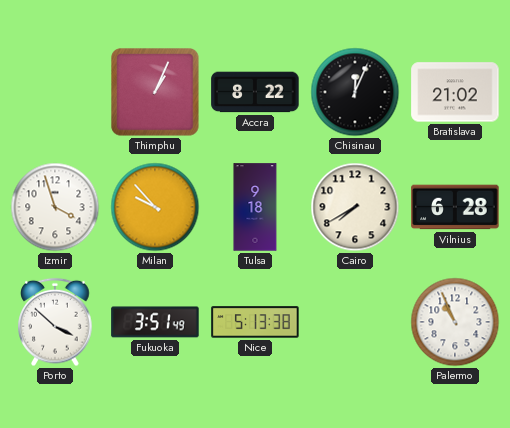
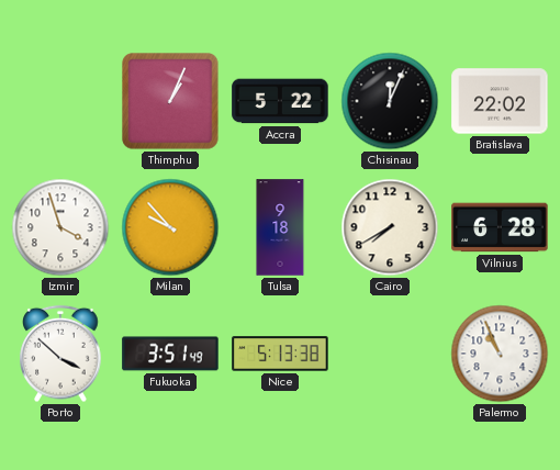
Accra: 8:22 -> 5:22
Bratislava: 21:02 -> 22:02
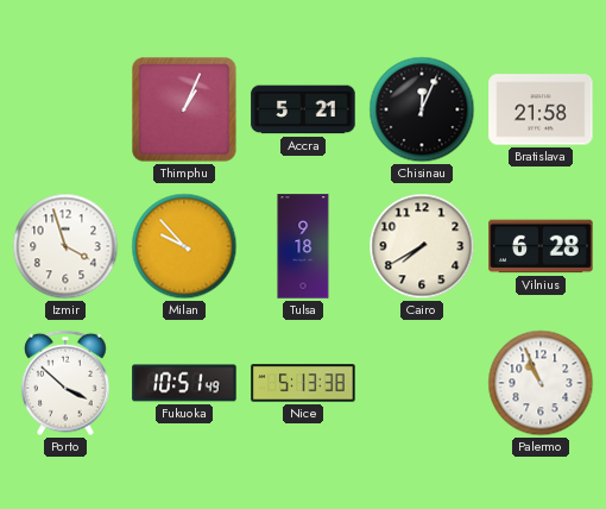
Accra: 5:22 -> 5:21
Bratislava: 22:02 -> 21:58
Fukuoka: 3:51 -> 10:51
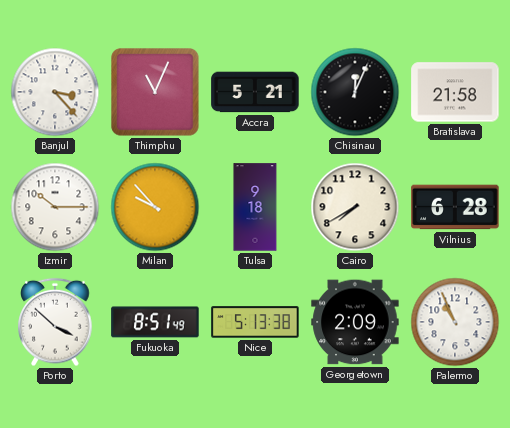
Banjul: none -> 3:23
Thimphu: 1:04 -> 11:04
Izmir: 3:57 -> 10:15
Fukuoka: 10:51 -> 8:51
Georgetown: none -> 2:09
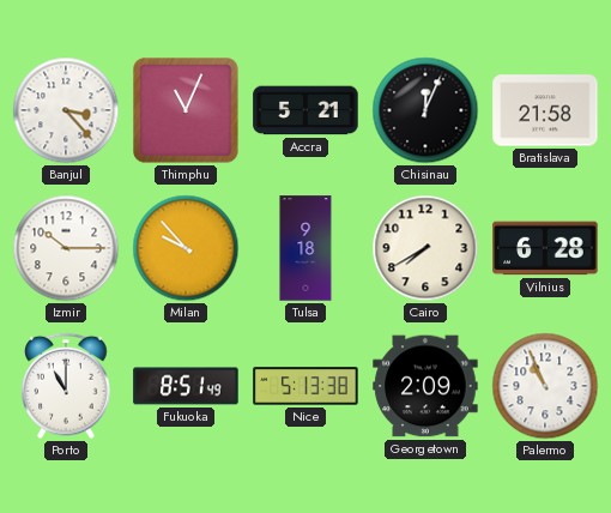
Porto: 3:52 -> 11:00
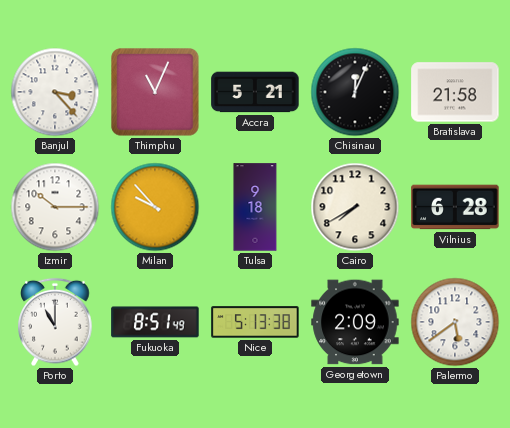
Palermo: 10:56 -> 5:39
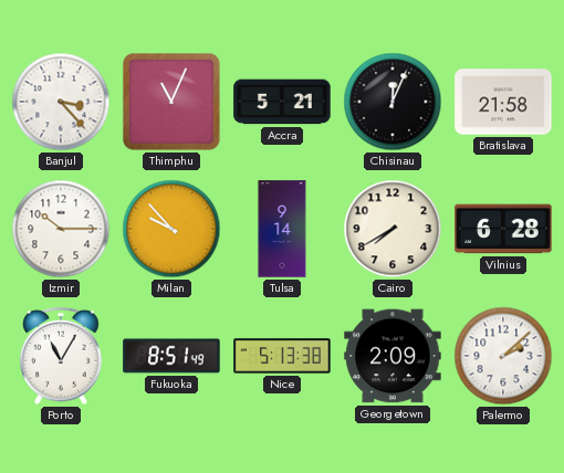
Tulsa: 9:18 -> 9:14
Porto: 11:00 -> 11:05
Palermo: 5:39 -> 2:08
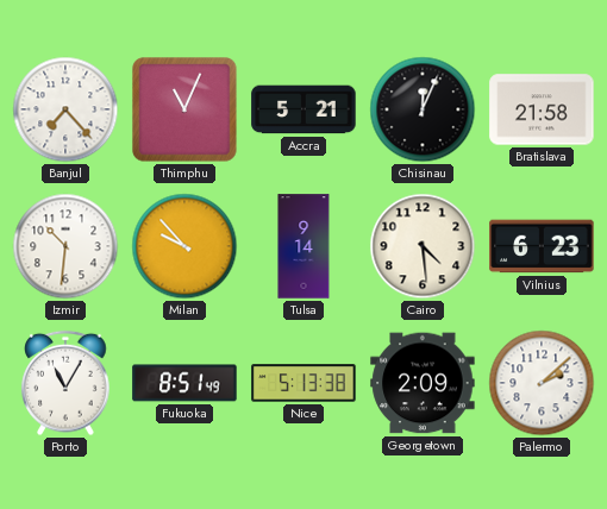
Banjul: 3:23 -> 7:23
Izmir: 10:15 -> 10:31
Cairo: 7:40 -> 4:29
Vilnius: 6:28 -> 6:23
